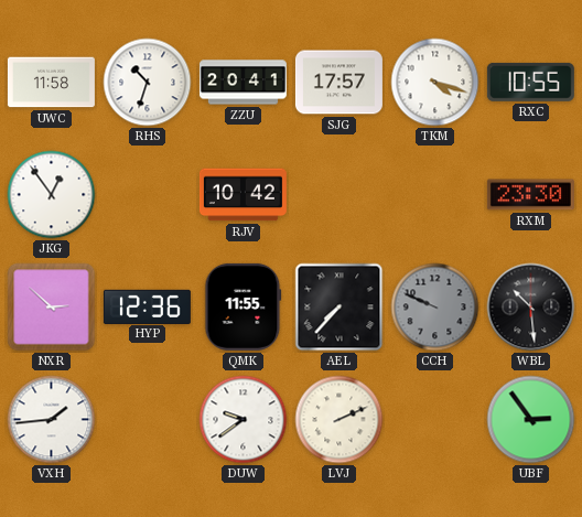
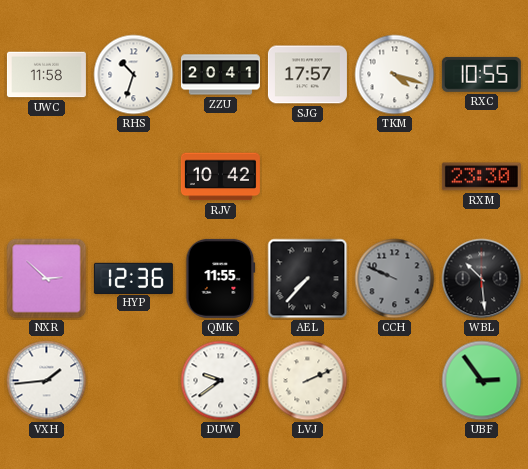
JKG: 12:54 -> none
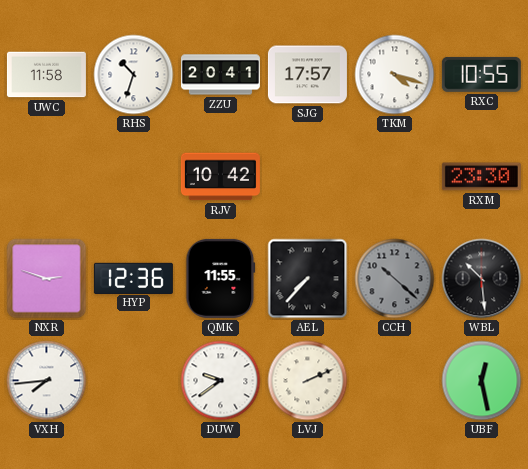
NXR: 2:52 -> 2:48
CCH: 9:49 -> 10:22
VXH: 1:44 -> 7:44
UBF: 2:54 -> 12:28
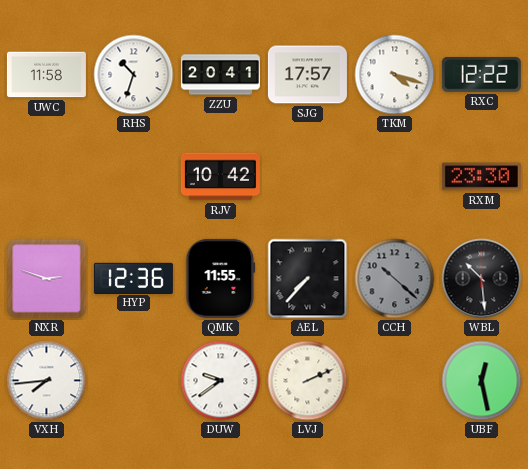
RXC: 10:55 -> 12:22
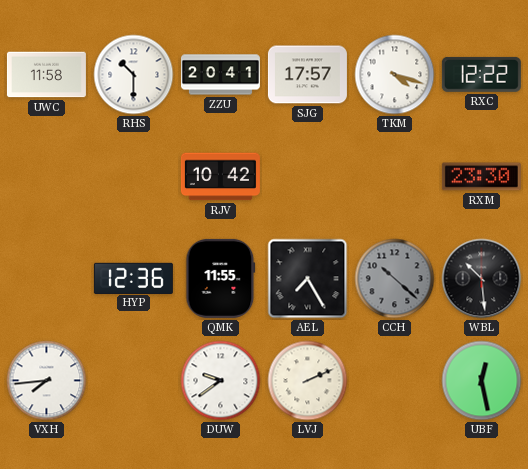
RHS: 10:33 -> 10:30
NXR: 2:48 -> none
AEL: 7:37 -> 7:25
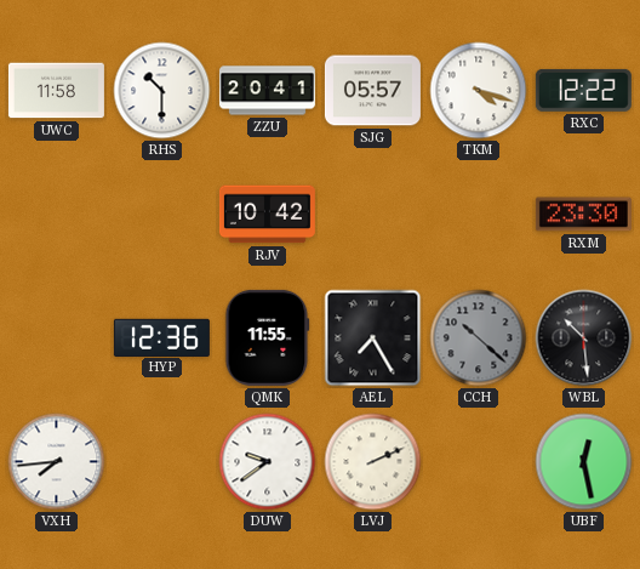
SJG: 17:57 -> 05:57
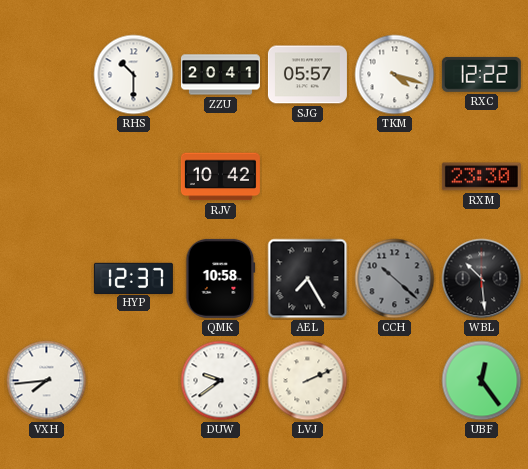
UWC: 11:58 -> none
HYP: 12:36 -> 12:37
QMK: 11:55 -> 10:58
UBF: 12:28 -> 12:24
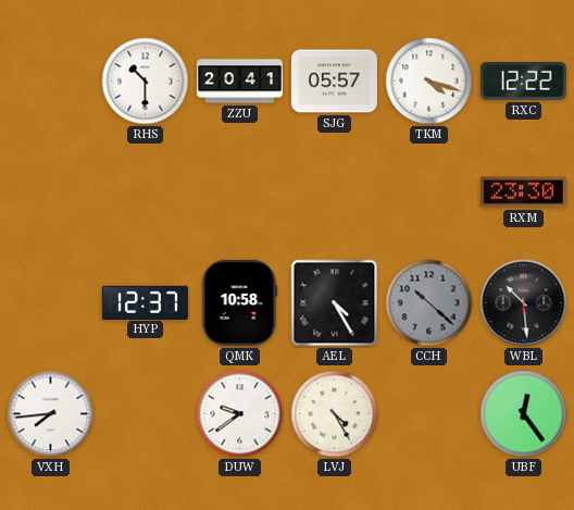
RJV: 10:42 -> none
AEL: 7:25 -> 4:25
LVJ: 2:11 -> 4:25
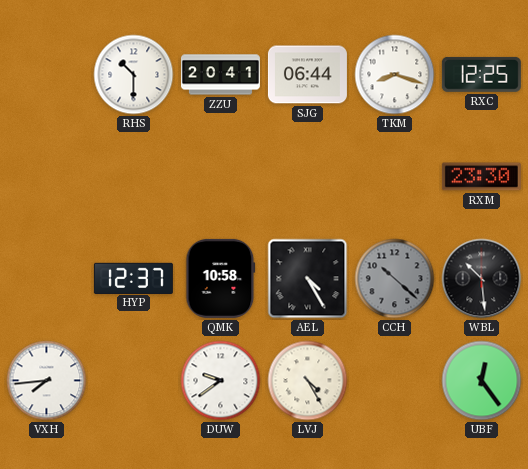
SJG: 05:57 -> 06:44
TKM: 4:18 -> 8:18
RXC: 12:22 -> 12:25
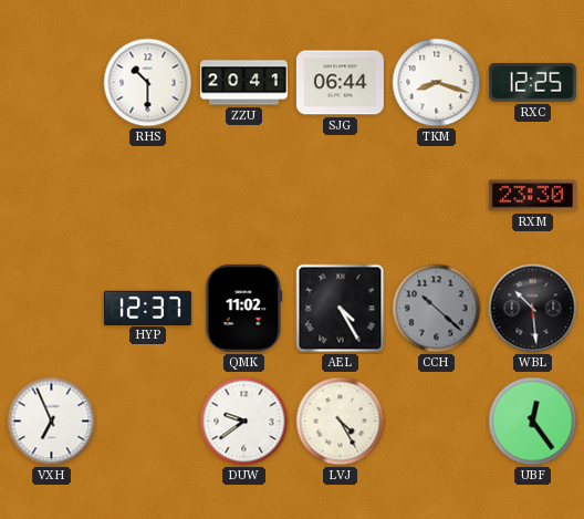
QMK: 10:58 -> 11:02
VXH: 7:44 -> 6:56
